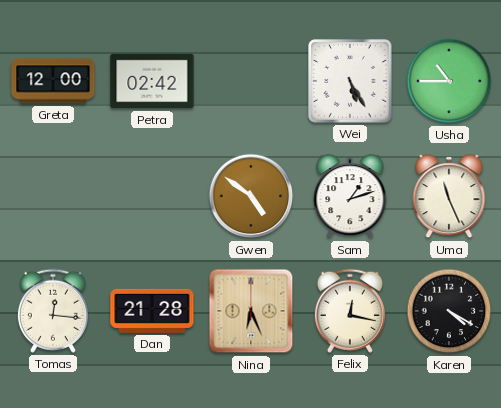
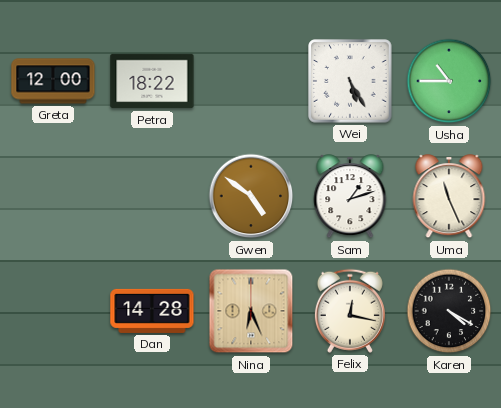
Petra: 02:42 -> 18:22
Tomas: 12:16 -> none
Dan: 21:28 -> 14:28
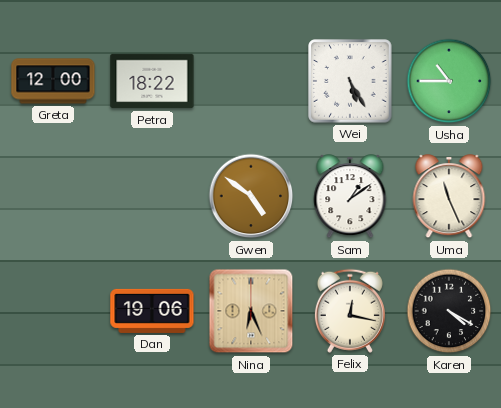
Sam: 1:12 -> 1:09
Dan: 14:28 -> 19:06
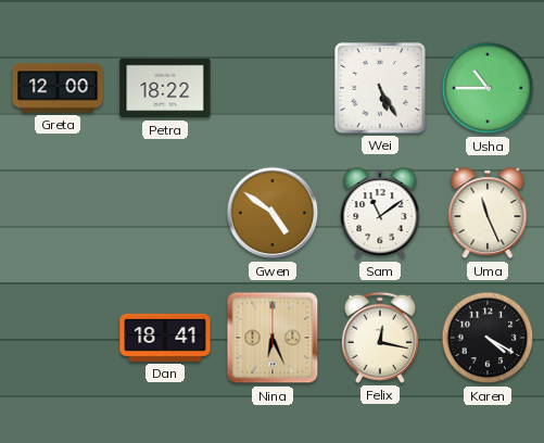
Sam: 1:09 -> 11:09
Dan: 19:06 -> 18:41
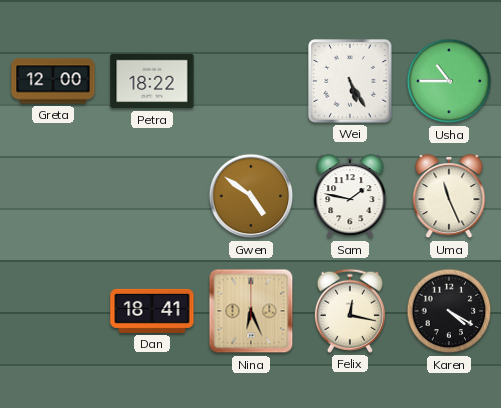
Sam: 11:09 -> 1:47
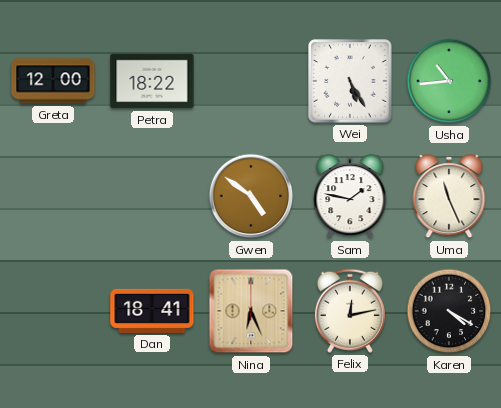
Usha: 10:45 -> 10:44
Felix: 12:17 -> 12:13
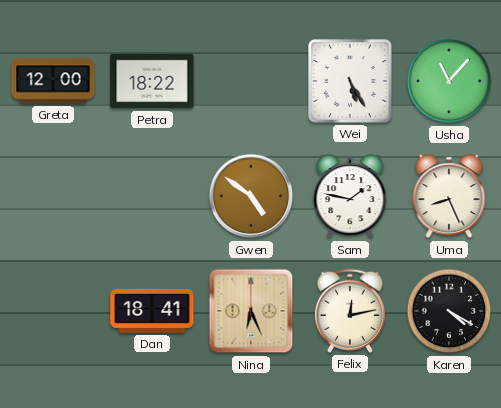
Usha: 10:44 -> 11:07
Uma: 11:26 -> 8:26
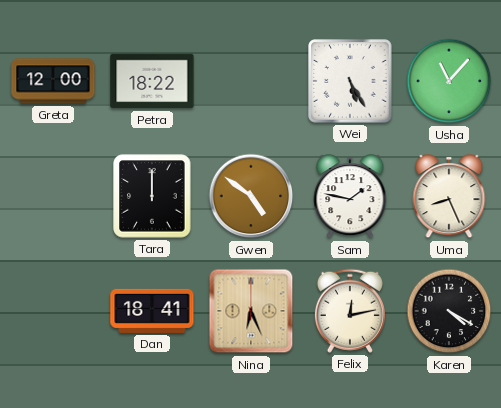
Tara: none -> 12:00
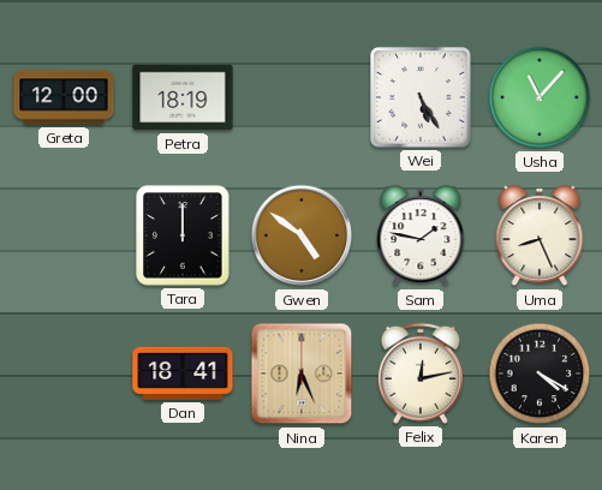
Petra: 18:22 -> 18:19
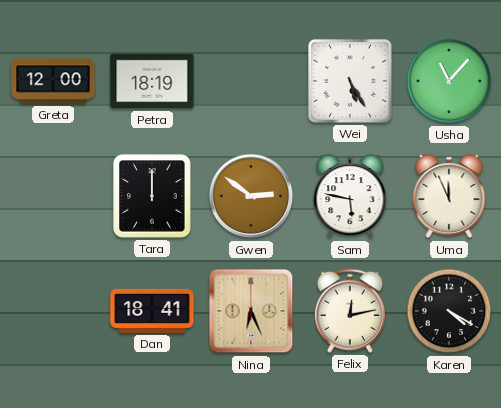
Gwen: 4:51 -> 2:51
Sam: 1:47 -> 5:47
Uma: 8:26 -> 11:56
